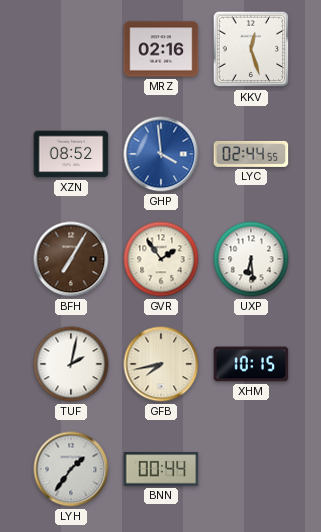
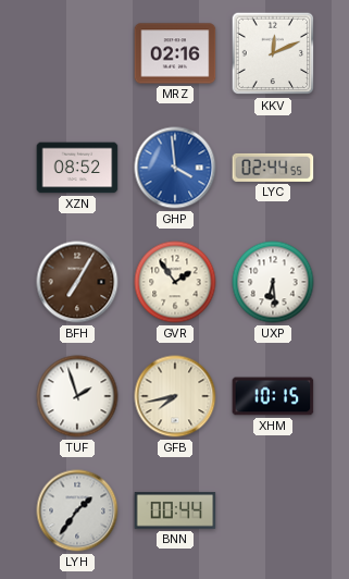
KKV: 12:27 -> 12:11
TUF: 2:02 -> 1:57
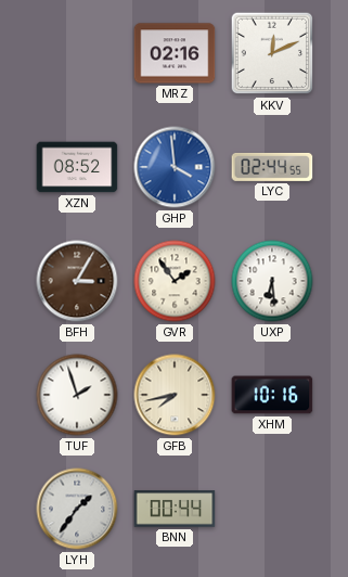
BFH: 7:05 -> 3:05
XHM: 10:15 -> 10:16
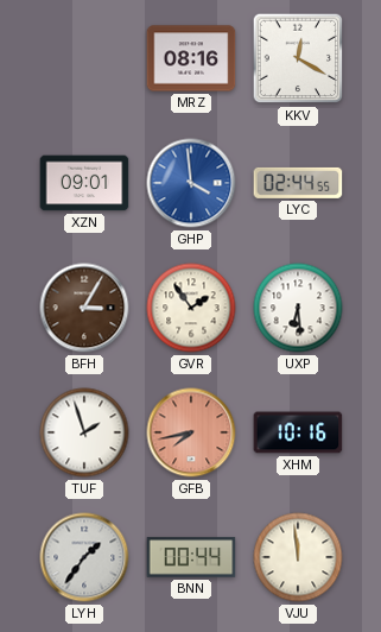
MRZ: 02:16 -> 08:16
KKV: 12:11 -> 12:20
XZN: 08:52 -> 09:01
GFB dial: cream -> salmon
VJU: none -> 11:59
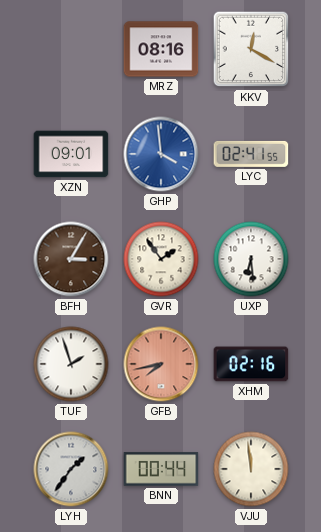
LYC: 02:44 -> 02:41
XHM: 10:16 -> 02:16
